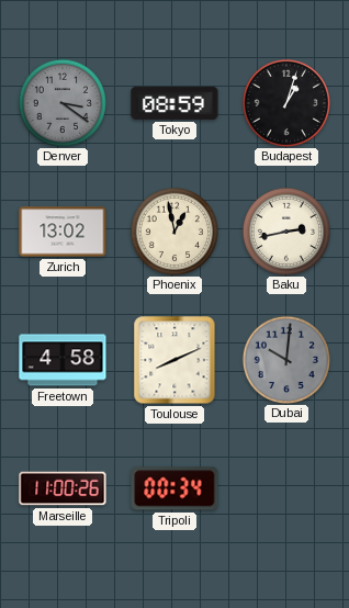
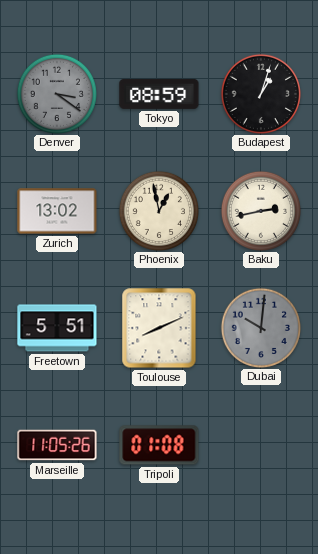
Freetown: 4:58 -> 5:51
Marseille: 11:00 -> 11:05
Tripoli: 00:34 -> 01:08
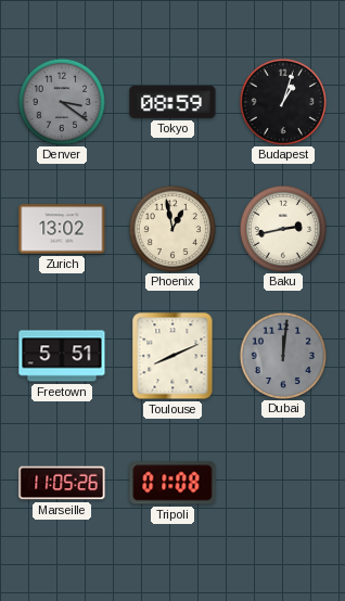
Dubai: 10:01 -> 12:01
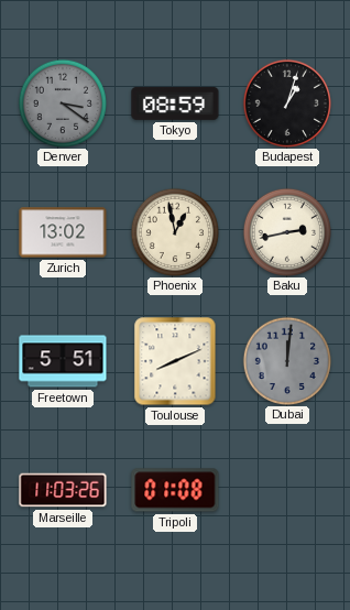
Marseille: 11:05 -> 11:03
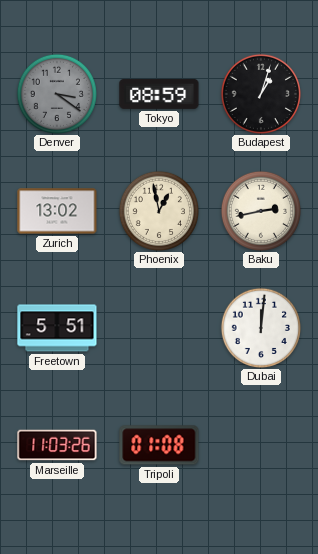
Toulouse: 8:11 -> none
Dubai dial: grey -> white
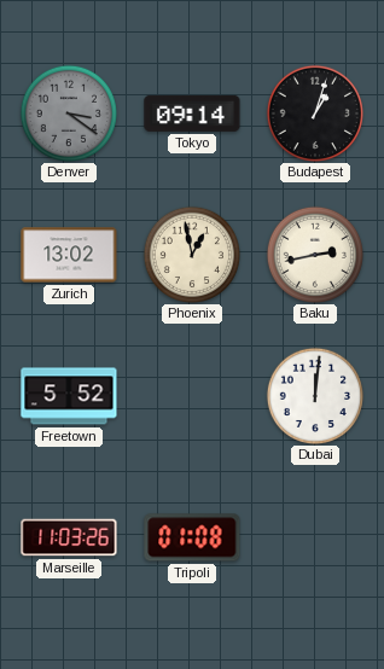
Tokyo: 08:59 -> 09:14
Freetown: 5:51 -> 5:52
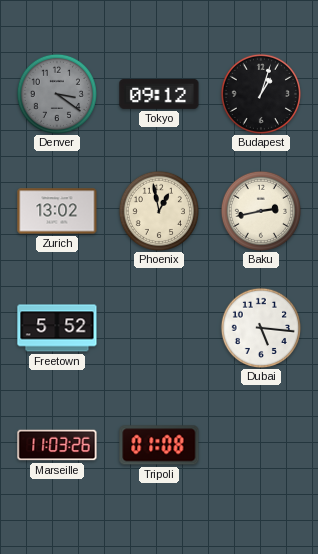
Tokyo: 09:14 -> 09:12
Dubai: 12:01 -> 5:16
